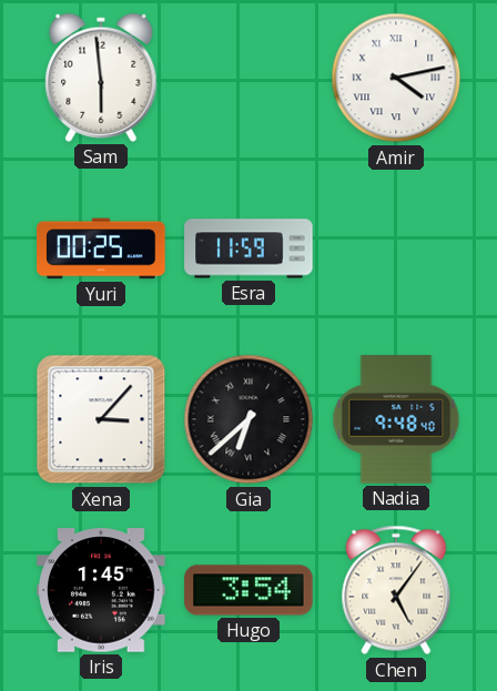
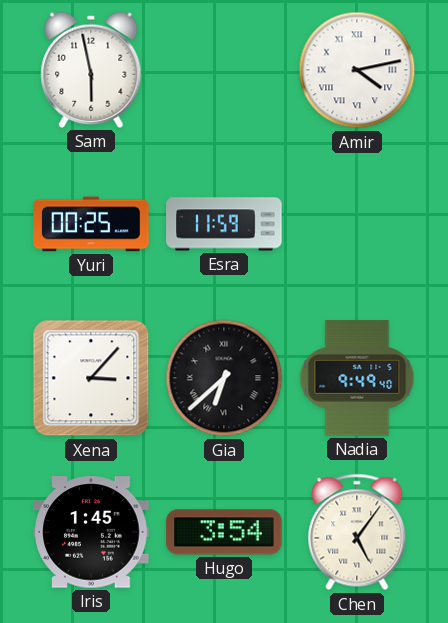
Sam: 5:59 -> 5:58
Nadia: 9:48 -> 9:49
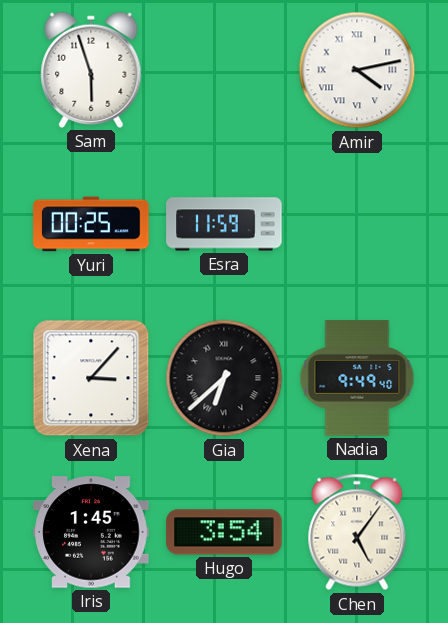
Sam: 5:58 -> 5:57
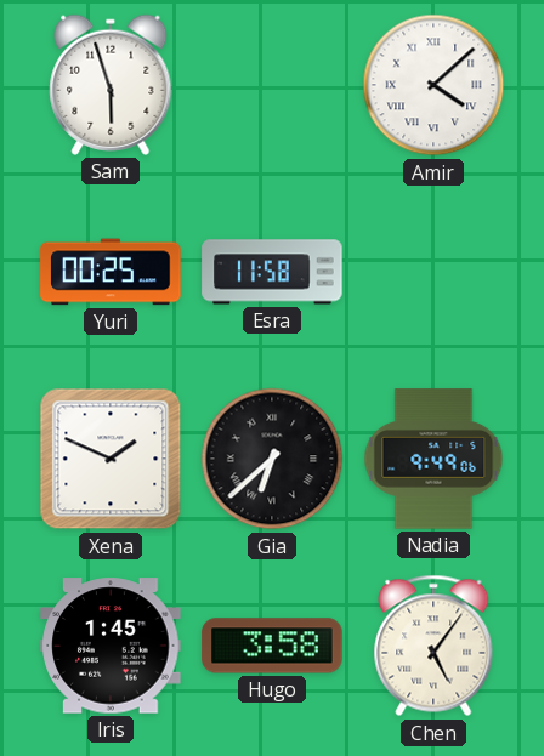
Amir: 4:13 -> 4:08
Esra: 11:59 -> 11:58
Xena: 3:07 -> 1:49
Nadia: 9:49:40 -> 9:49:06
Hugo: 3:54 -> 3:58
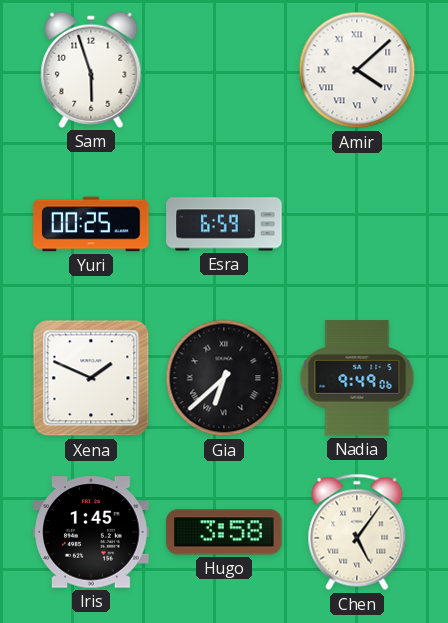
Esra: 11:58 -> 6:59
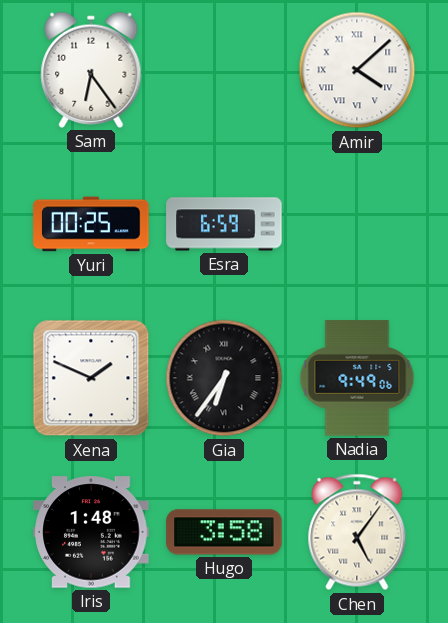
Sam: 5:57 -> 6:24
Gia: 6:38 -> 6:36
Iris: 1:45 -> 1:48
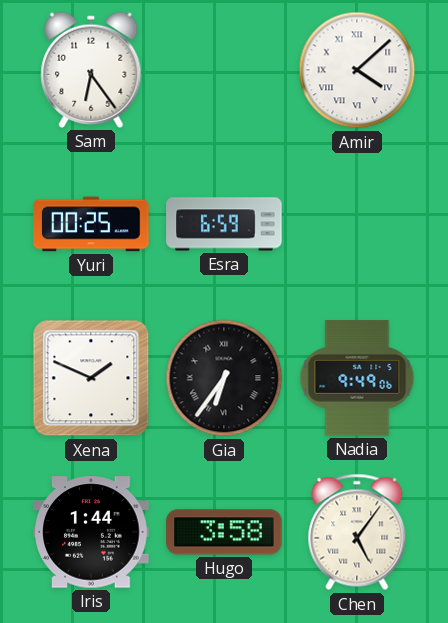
Iris: 1:48 -> 1:44
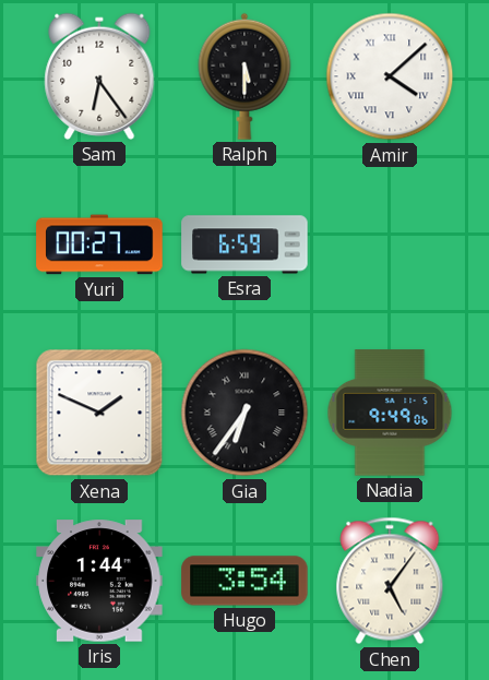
Ralph: none -> 5:30
Yuri: 00:25 -> 00:27
Hugo: 3:58 -> 3:54
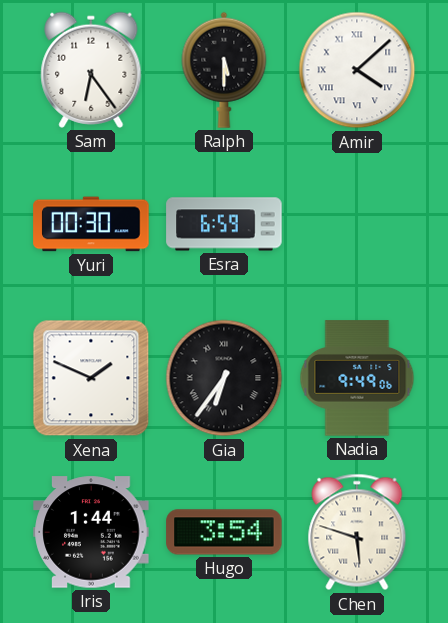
Yuri: 00:27 -> 00:30
Chen: 5:06 -> 5:48
